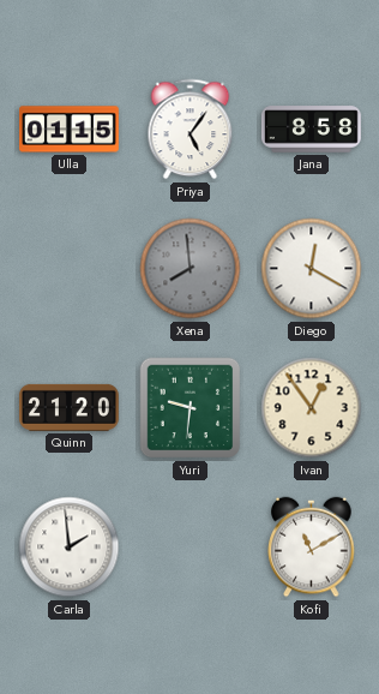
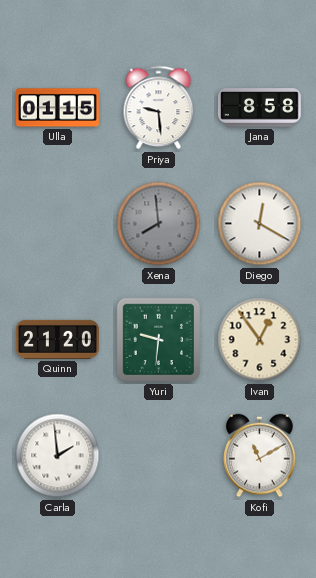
Priya: 5:06 -> 9:29
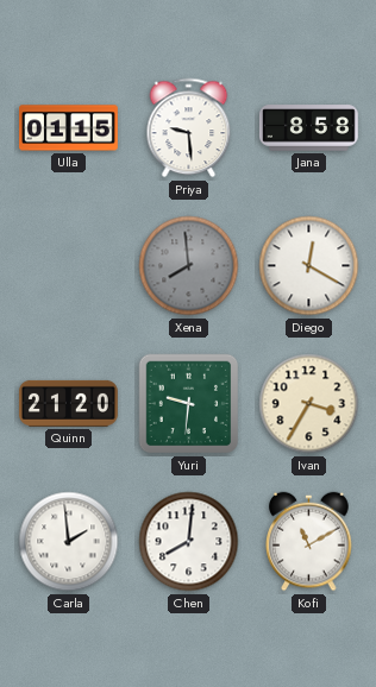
Ivan: 12:54 -> 3:35
Chen: none -> 8:01
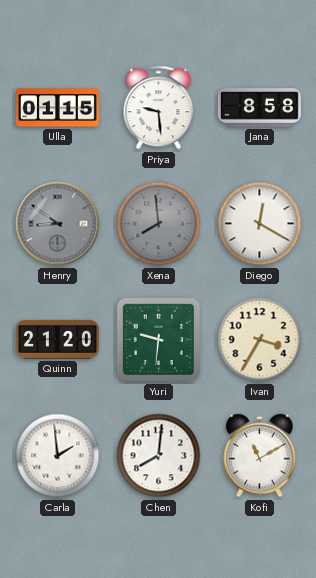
Henry: none -> 8:51
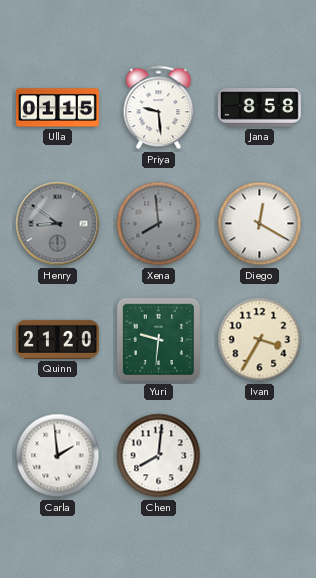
Kofi: 11:10 -> none
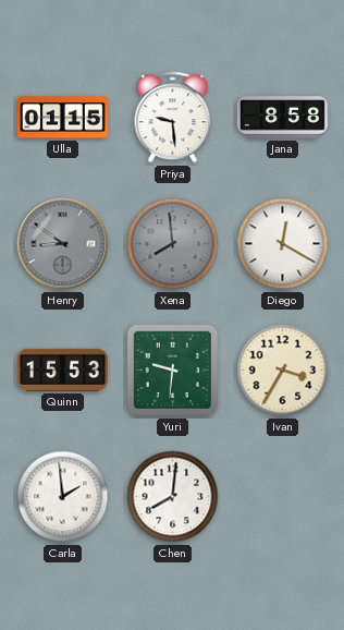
Quinn: 21:20 -> 15:53
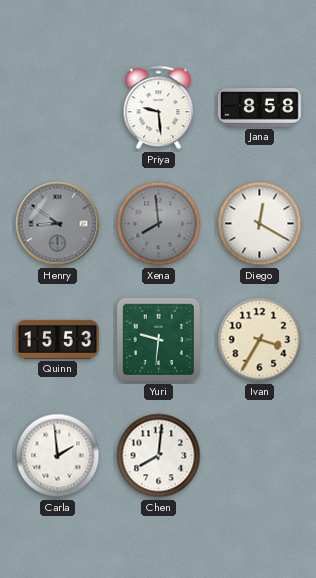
Ulla: 01:15 -> none
